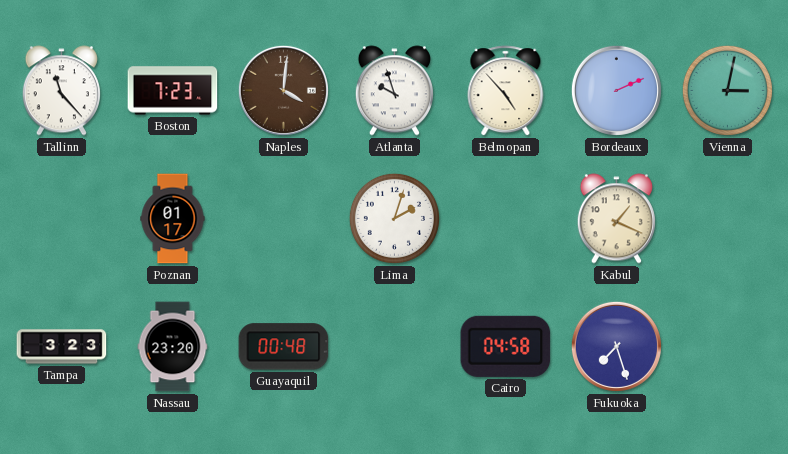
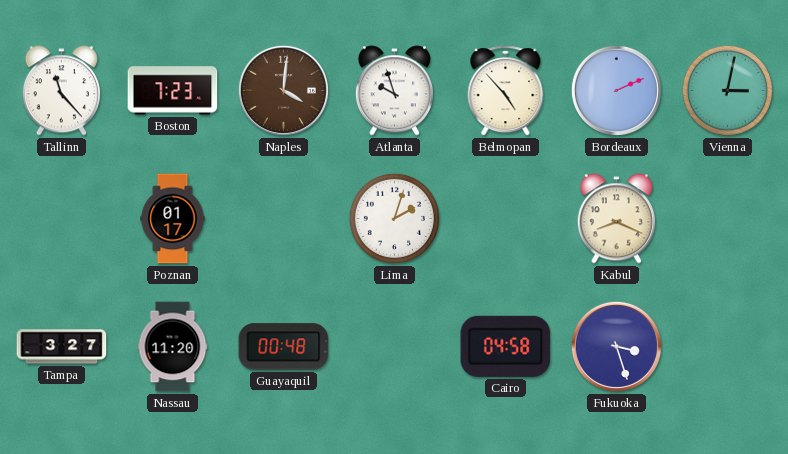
Kabul: 1:19 -> 8:19
Tampa: 3:23 -> 3:27
Nassau: 23:20 -> 11:20
Fukuoka: 7:27 -> 3:27
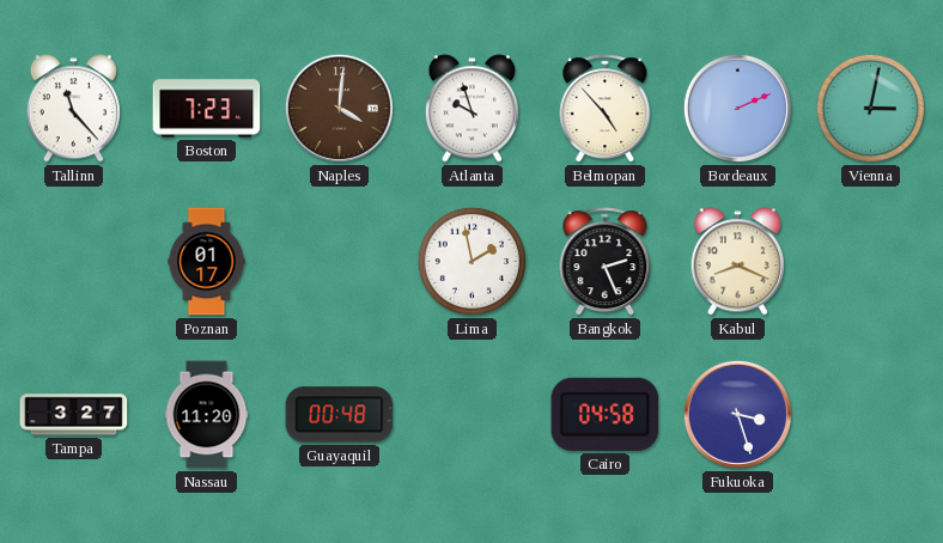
Lima: 2:03 -> 1:58
Bangkok: none -> 2:26
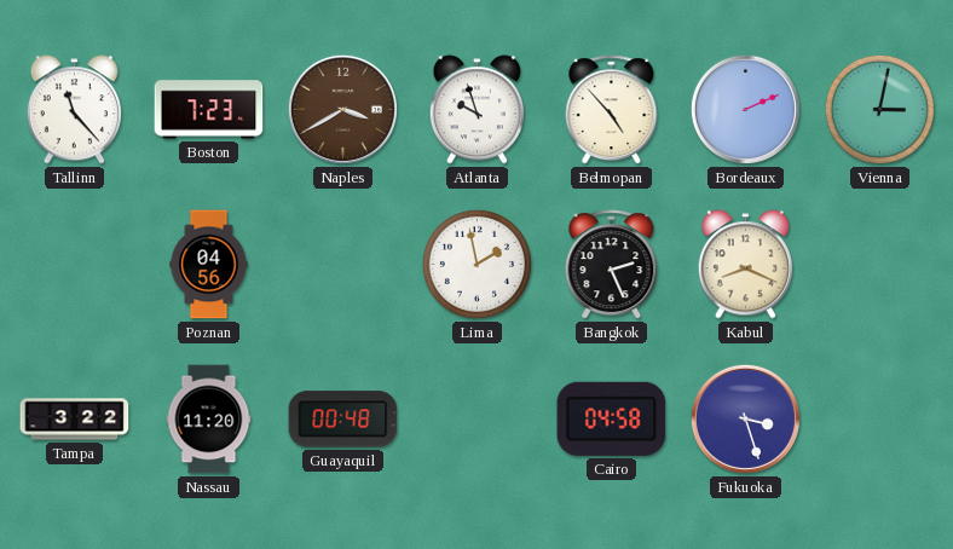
Naples: 4:01 -> 3:40
Poznan: 01:17 -> 04:56
Tampa: 3:27 -> 3:22
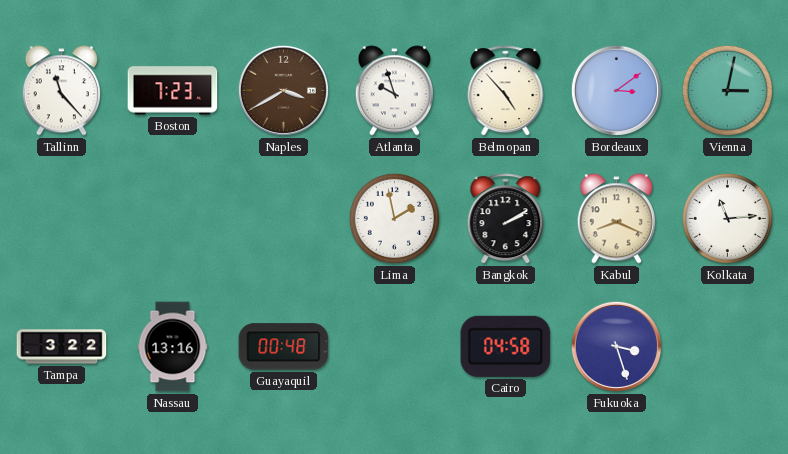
Bordeaux: 2:11 -> 3:09
Poznan: 04:56 -> none
Bangkok: 2:26 -> 2:10
Kolkata: none -> 11:14
Nassau: 11:20 -> 13:16
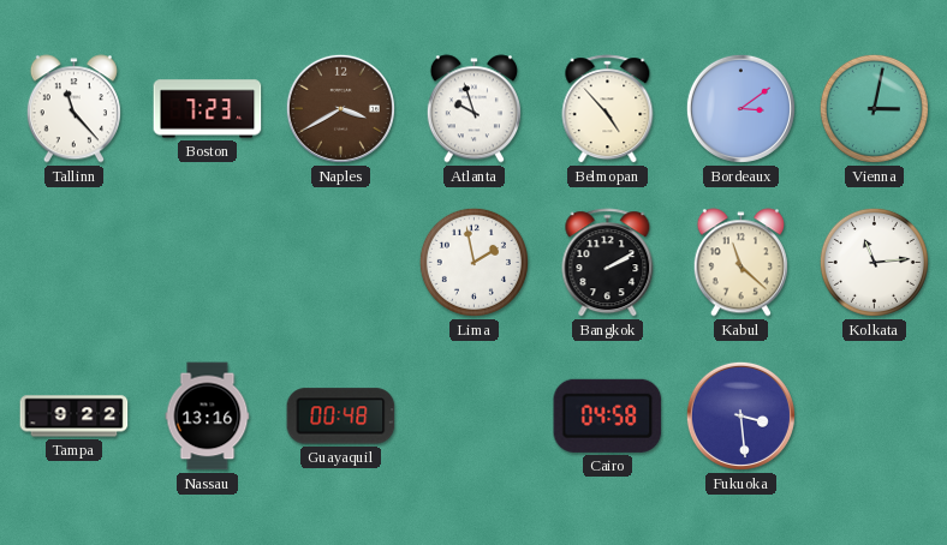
Kabul: 8:19 -> 11:22
Tampa: 3:22 -> 9:22
Fukuoka: 3:27 -> 3:29
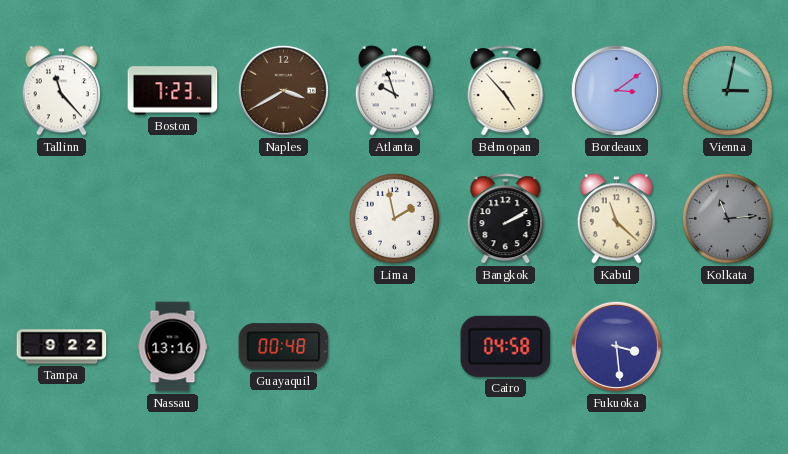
Kolkata dial: white -> grey
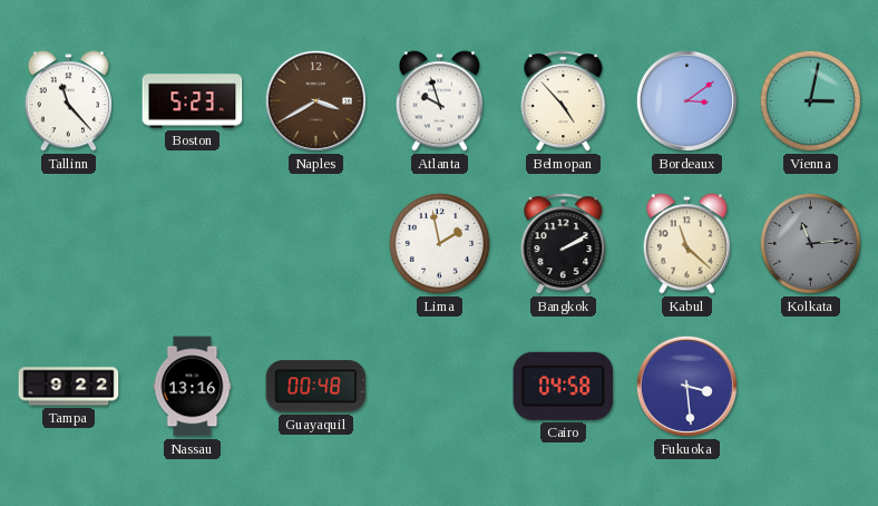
Boston: 7:23 -> 5:23
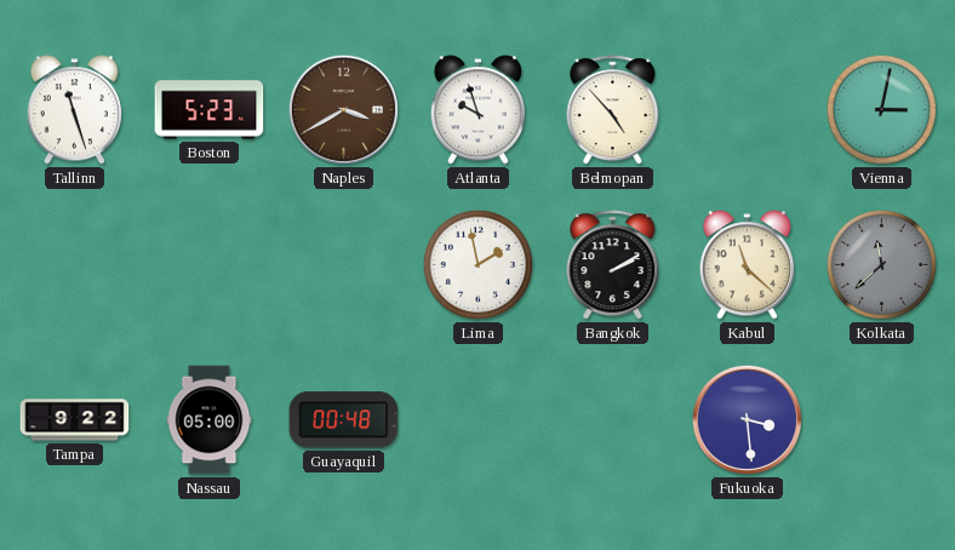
Tallinn: 11:23 -> 11:27
Bordeaux: 3:09 -> none
Kolkata: 11:14 -> 11:38
Nassau: 13:16 -> 05:00
Cairo: 04:58 -> none
